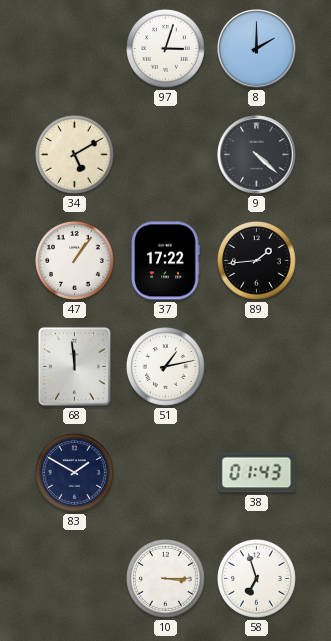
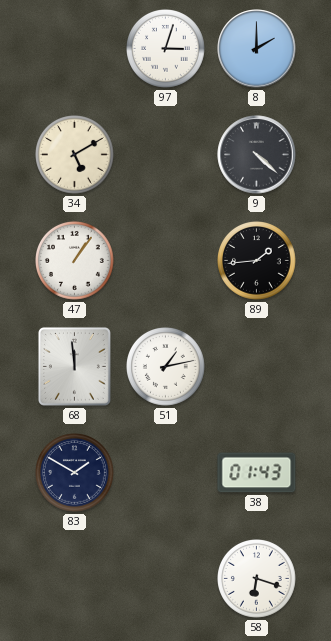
37: 17:22 -> none
10: 3:15 -> none
58: 6:57 -> 6:18
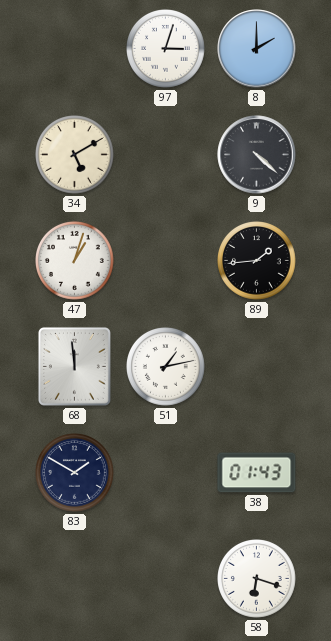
47: 1:06 -> 1:03
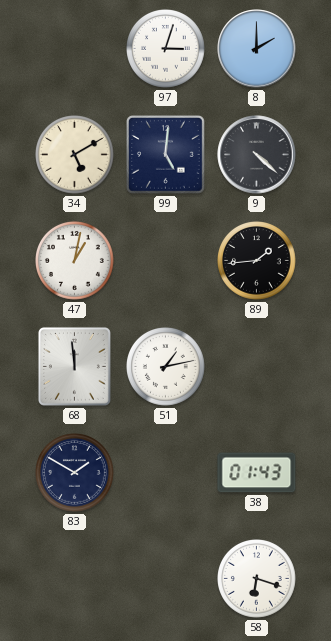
99: none -> 5:01
47: 1:03 -> 1:02
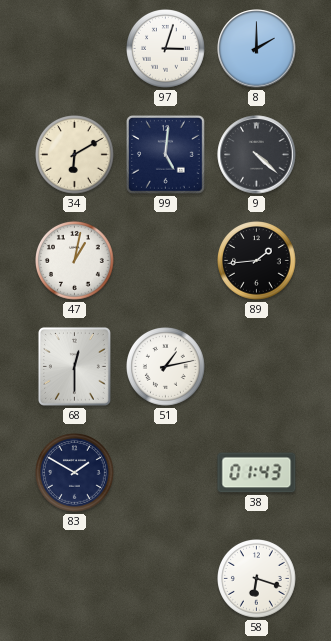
34: 5:10 -> 6:10
68: 11:59 -> 12:30
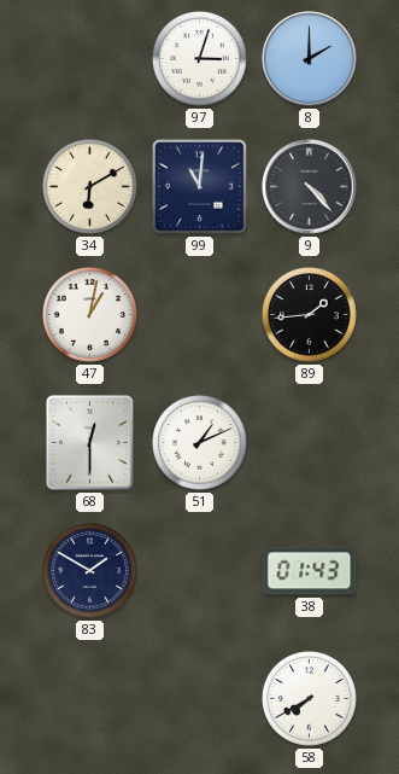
99: 5:01 -> 11:01
9: 4:22 -> 4:23
51: 1:13 -> 1:11
58: 6:18 -> 7:40
